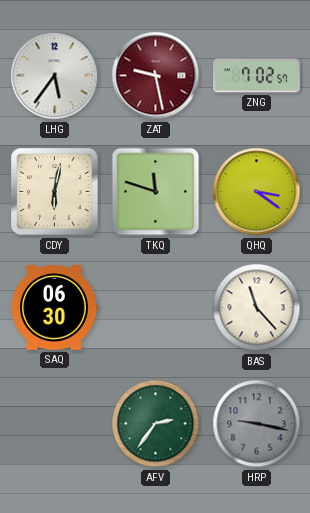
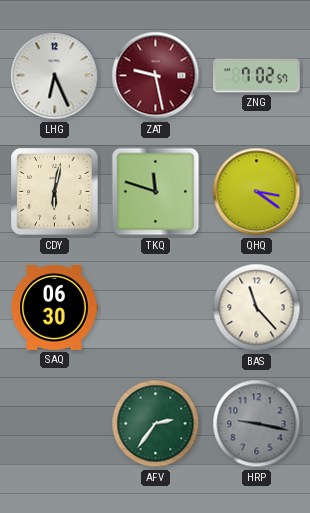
LHG: 5:36 -> 6:26
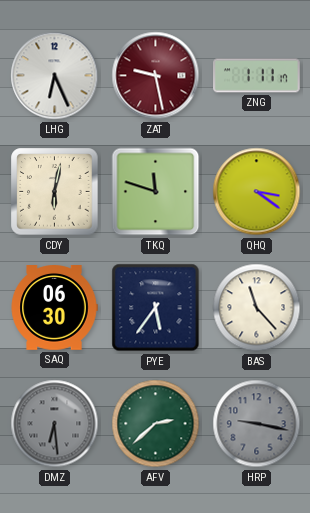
ZNG: 7:02 -> 1:11
PYE: none -> 5:36
DMZ: none -> 6:29
AFV: 2:36 -> 2:38
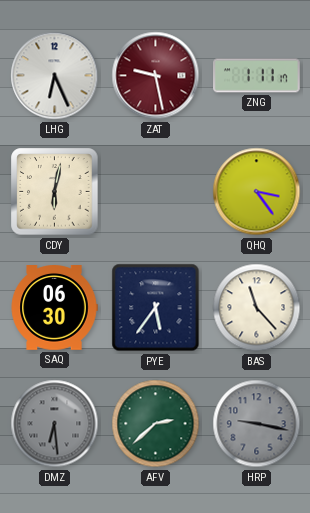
TKQ: 11:48 -> none
QHQ: 3:21 -> 3:24
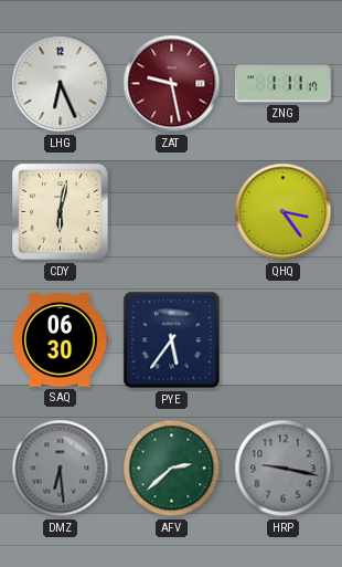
BAS: 11:23 -> none
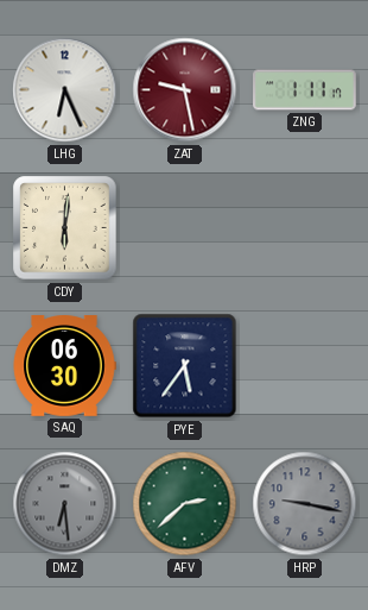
CDY: 6:02 -> 6:01
QHQ: 3:24 -> none
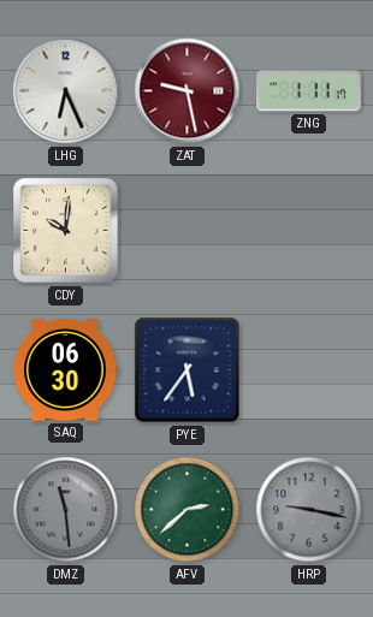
CDY: 6:01 -> 10:01
DMZ: 6:29 -> 11:29
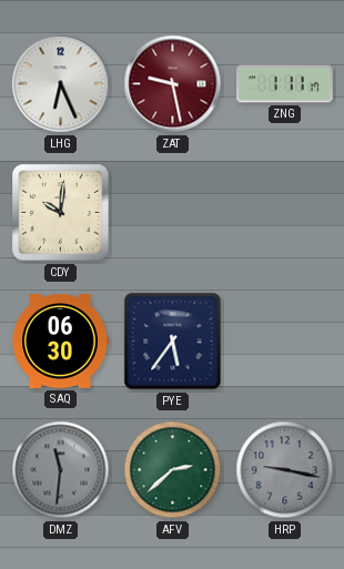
DMZ: 11:29 -> 11:31
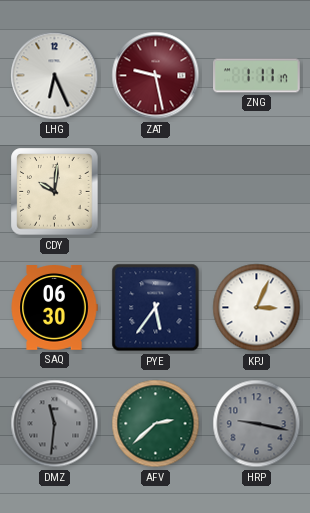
KPJ: none -> 3:04
